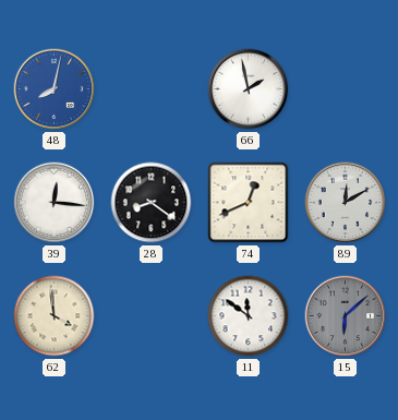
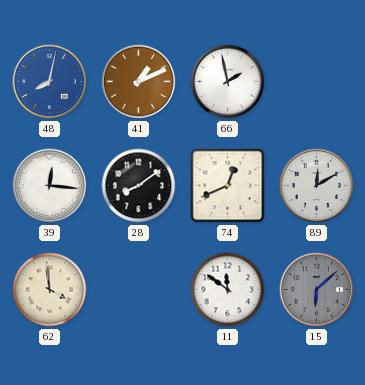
41: none -> 1:11
28: 8:21 -> 8:09
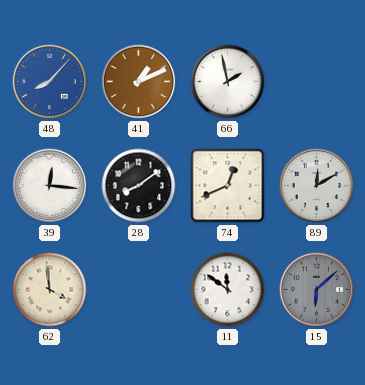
48: 8:02 -> 8:07
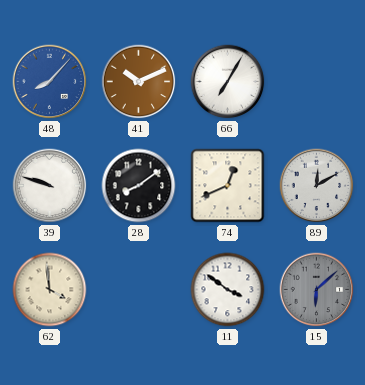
41: 1:11 -> 10:11
66: 1:58 -> 7:05
39: 12:16 -> 9:48
11: 11:51 -> 3:51
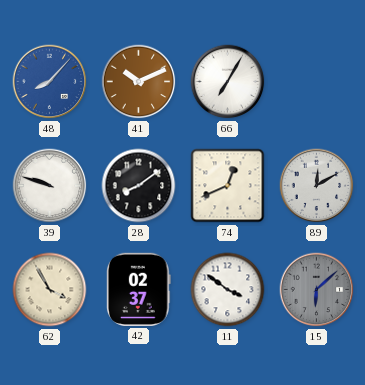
62: 3:59 -> 3:55
42: none -> 02:37
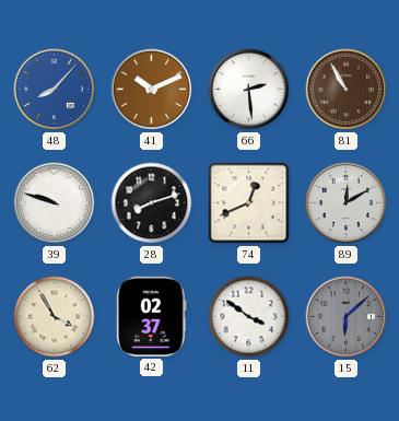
66: 7:05 -> 2:29
81: none -> 10:55
28: 8:09 -> 8:12
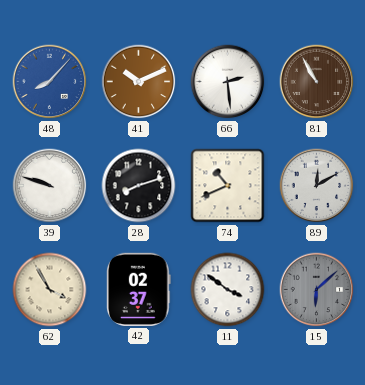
74: 12:41 -> 10:41
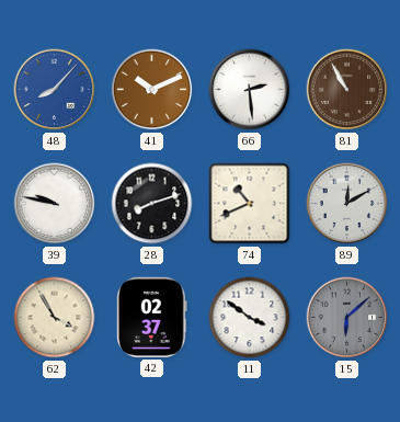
39: 9:48 -> 9:47
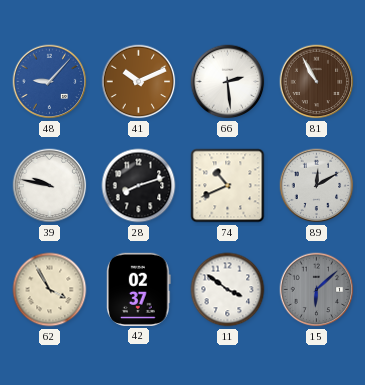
48: 8:07 -> 9:07
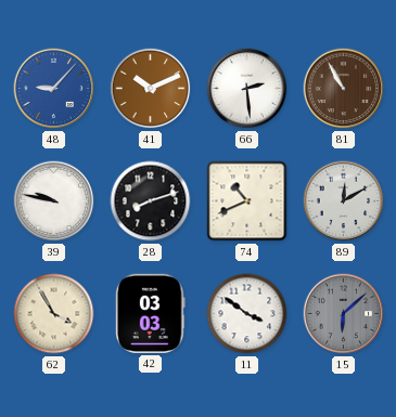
42: 02:37 -> 03:03
